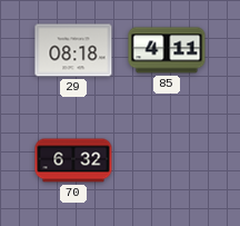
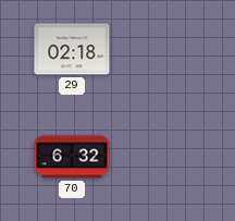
29: 08:18 -> 02:18
85: 4:11 -> none
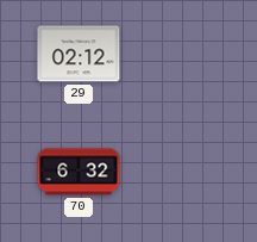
29: 02:18 -> 02:12
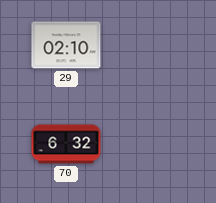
29: 02:12 -> 02:10
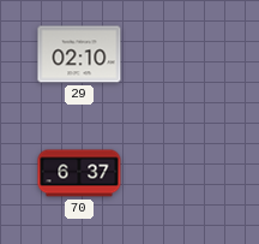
70: 6:32 -> 6:37
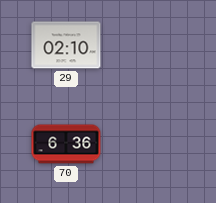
70: 6:37 -> 6:36
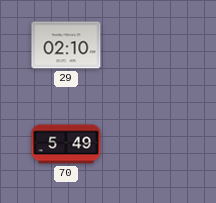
70: 6:36 -> 5:49
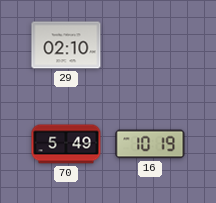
16: none -> 10:19
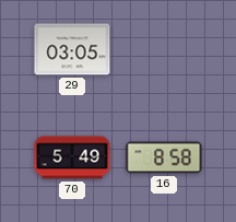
29: 02:10 -> 03:05
16: 10:19 -> 8:58
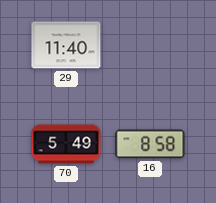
29: 03:05 -> 11:40
